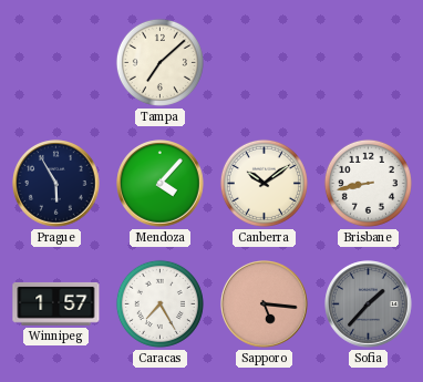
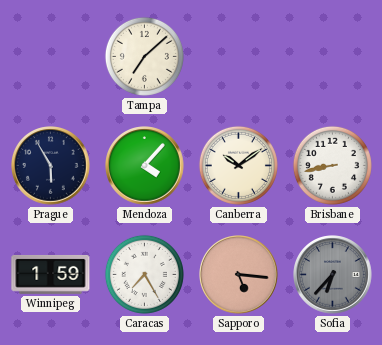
Winnipeg: 1:57 -> 1:59
Sofia: 1:37 -> 6:37
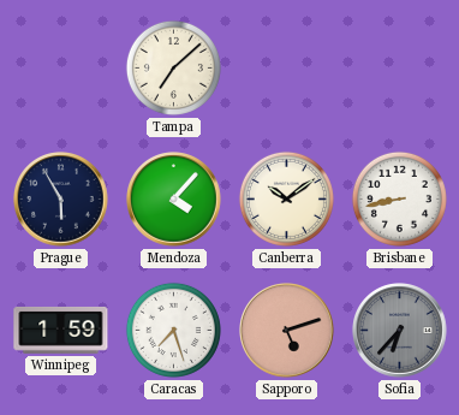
Caracas: 7:25 -> 7:27
Sapporo: 5:16 -> 5:12
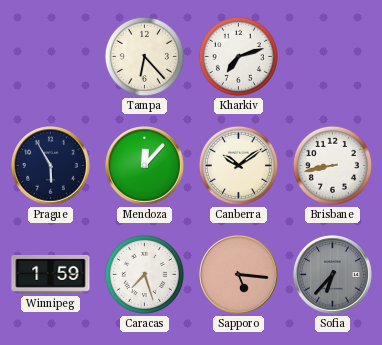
Tampa: 7:08 -> 6:23
Kharkiv: none -> 7:12
Mendoza: 4:07 -> 12:07
Sapporo: 5:12 -> 5:16
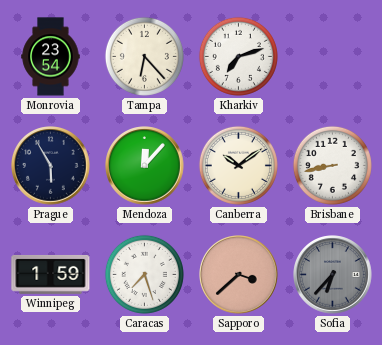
Monrovia: none -> 23:54
Sapporo: 5:16 -> 3:38
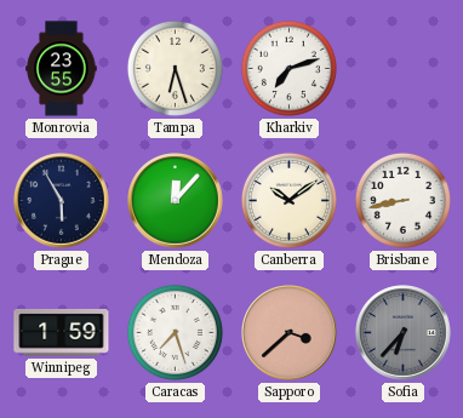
Monrovia: 23:54 -> 23:55
Tampa: 6:23 -> 6:27
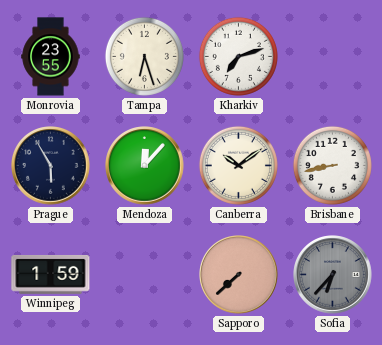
Caracas: 7:27 -> none
Sapporo: 3:38 -> 7:38
